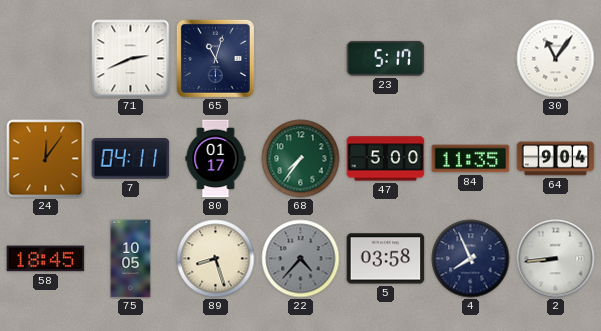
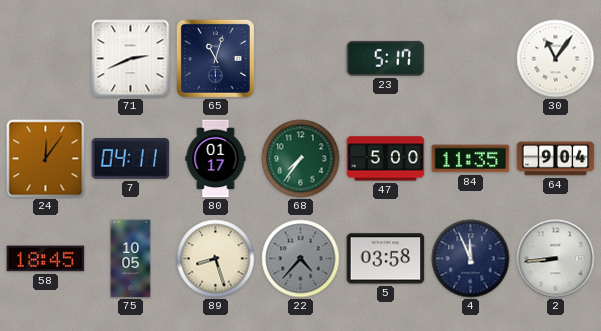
4: 7:56 -> 11:56
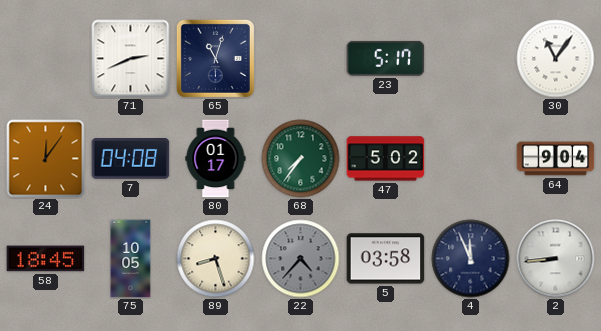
7: 04:11 -> 04:08
47: 5:00 -> 5:02
84: 11:35 -> none
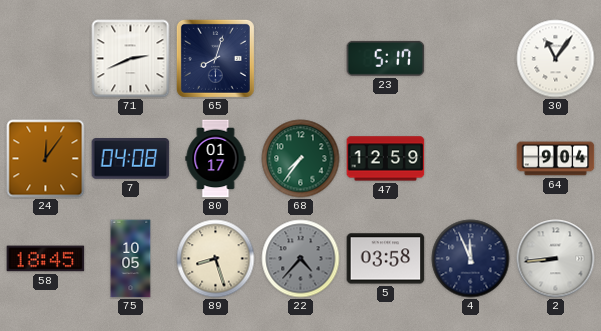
65: 11:03 -> 8:03
47: 5:02 -> 12:59
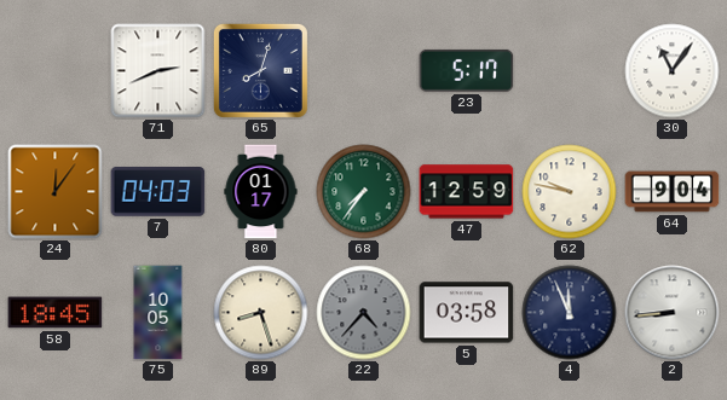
7: 04:08 -> 04:03
62: none -> 9:47
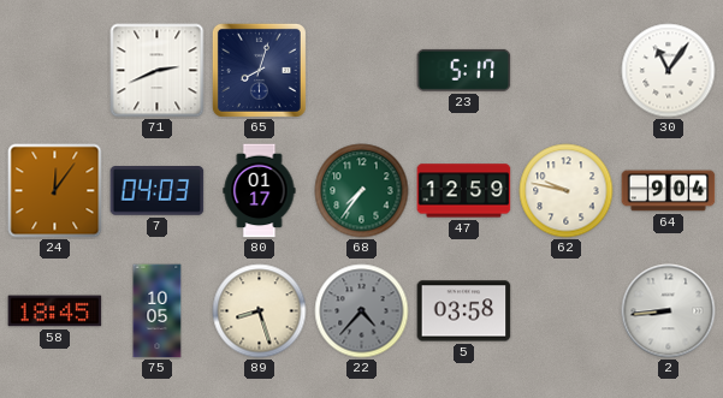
4: 11:56 -> none
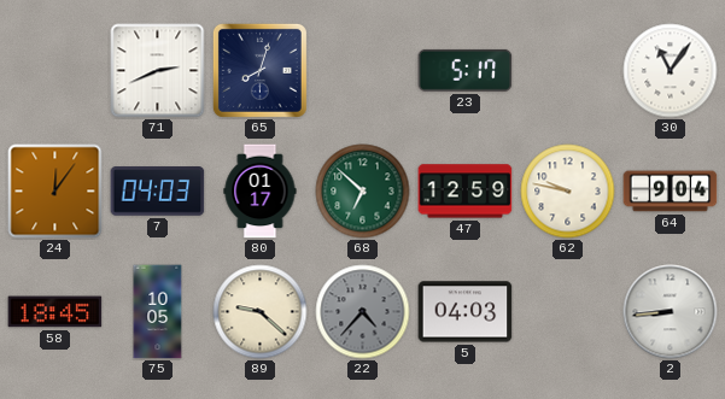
68: 7:36 -> 6:52
89: 8:27 -> 9:22
5: 03:58 -> 04:03
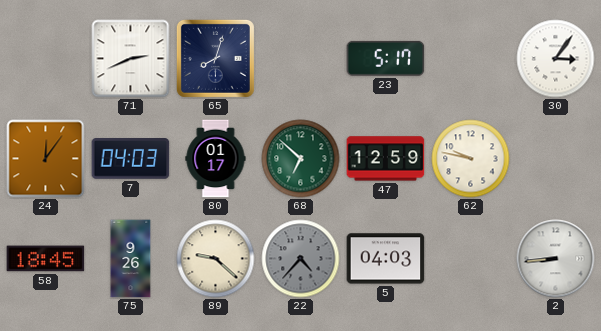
30: 11:06 -> 3:06
64: 9:04 -> none
75: 10:05 -> 9:26
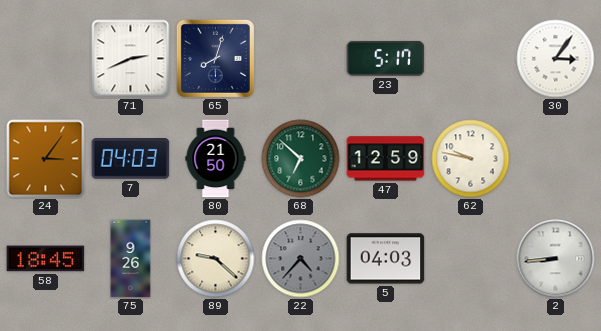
24: 12:06 -> 3:06
80: 01:17 -> 21:50
